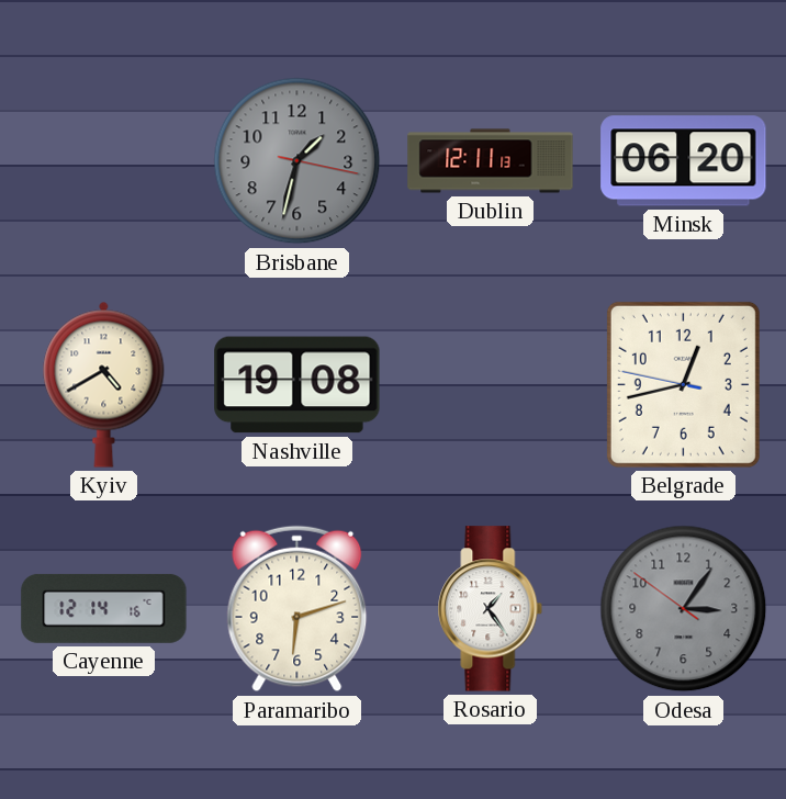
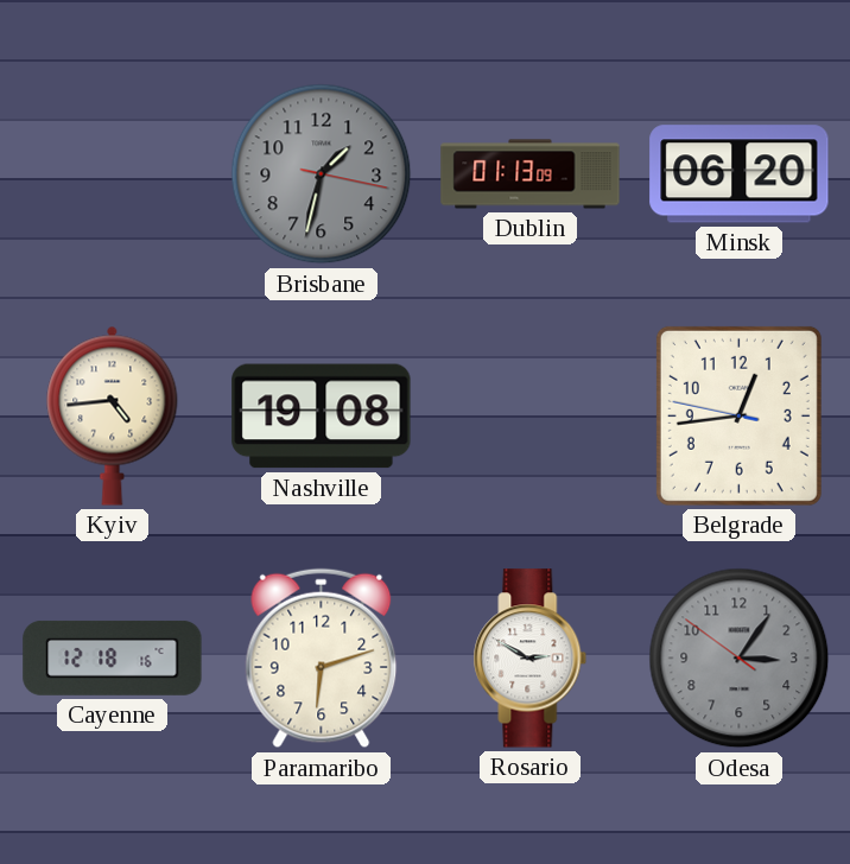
Dublin: 12:11 -> 01:13
Kyiv: 4:40 -> 4:44
Belgrade: 12:42 -> 12:43
Cayenne: 12:14 -> 12:18
Rosario: 1:24 -> 2:50
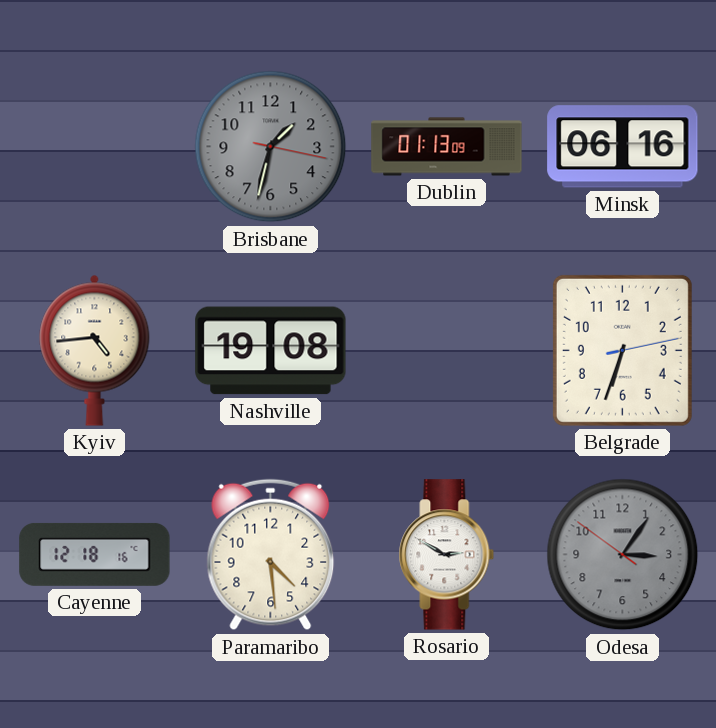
Minsk: 06:20 -> 06:16
Belgrade: 12:43 -> 6:33
Paramaribo: 6:12 -> 4:29
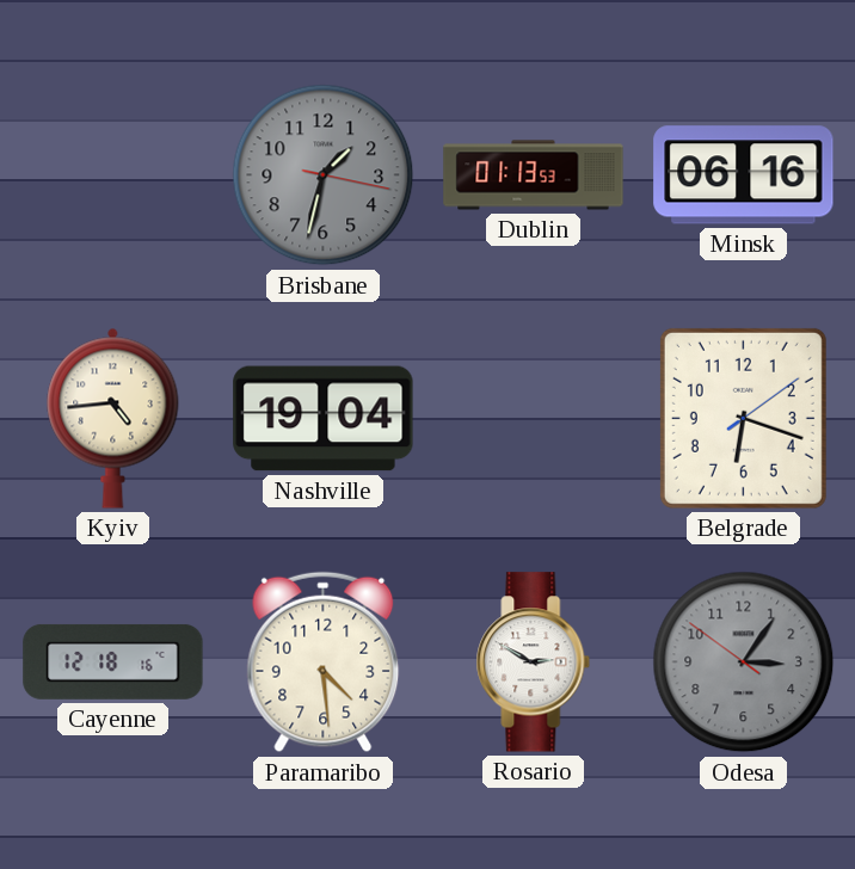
Dublin: 01:13:09 -> 01:13:53
Nashville: 19:08 -> 19:04
Belgrade: 6:33 -> 6:18
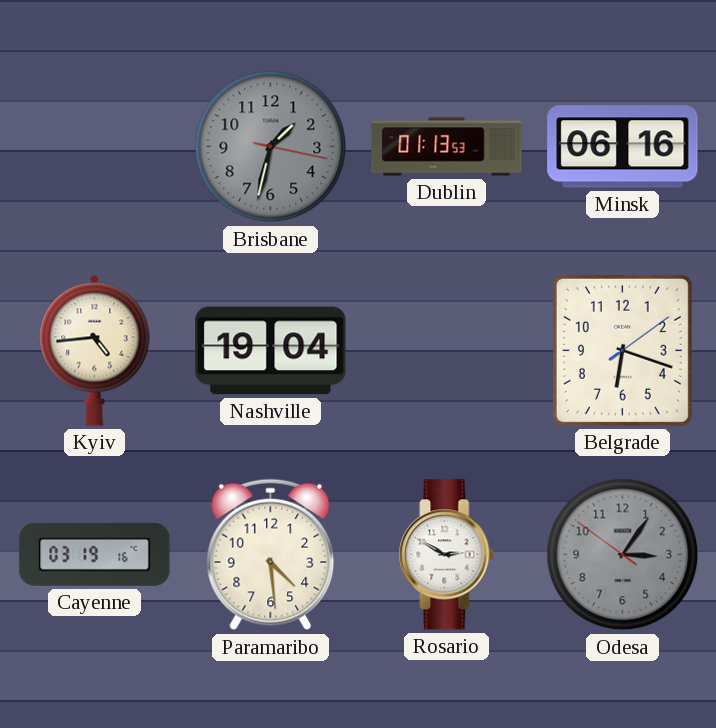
Cayenne: 12:18 -> 03:19
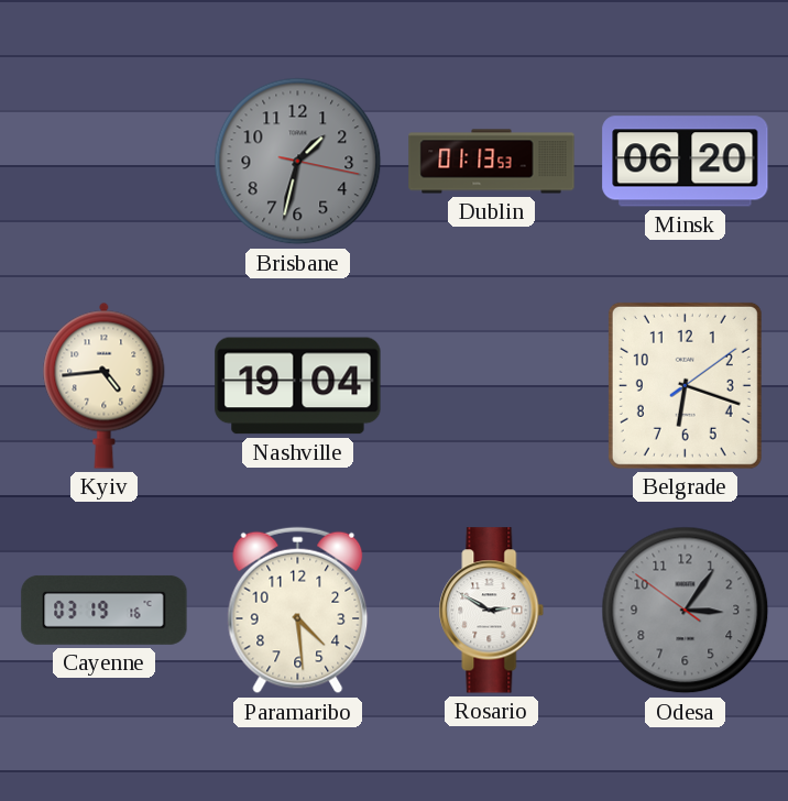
Minsk: 06:16 -> 06:20
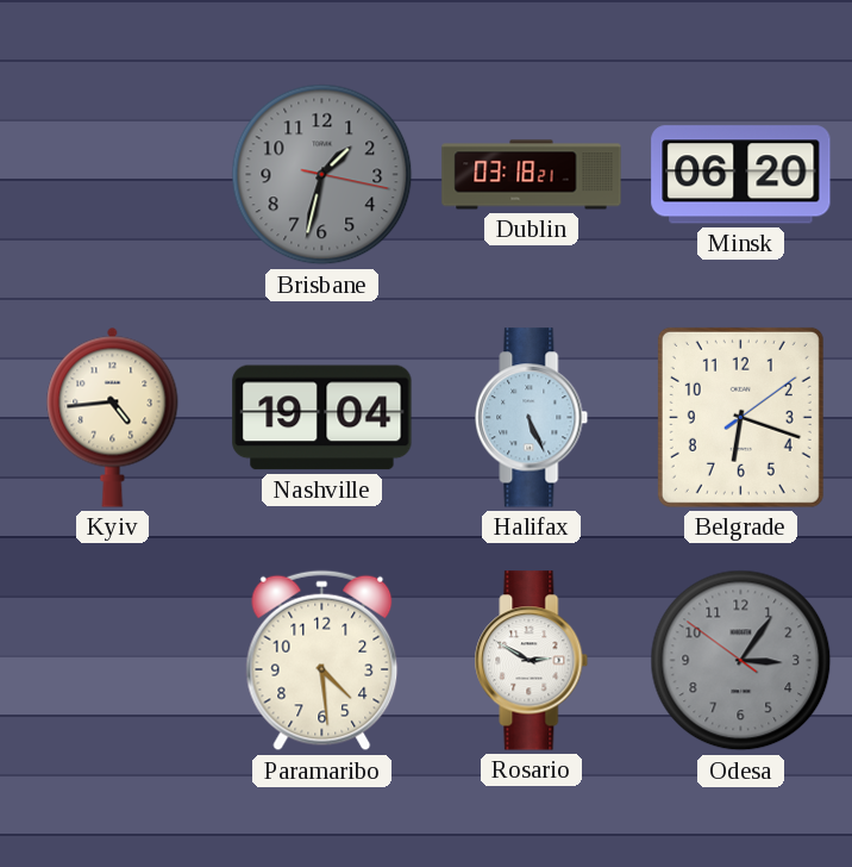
Dublin: 01:13 -> 03:18
Halifax: none -> 5:26
Cayenne: 03:19 -> none
